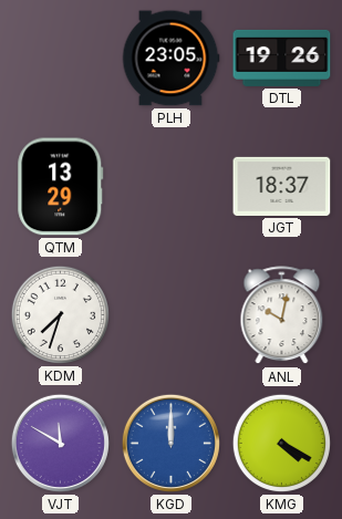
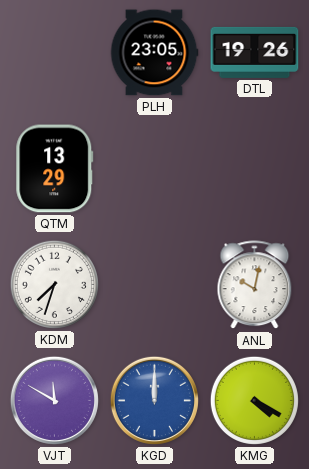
JGT: 18:37 -> none
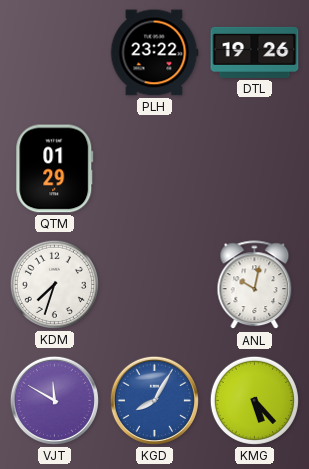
PLH: 23:05 -> 23:22
QTM: 13:29 -> 01:29
KGD: 12:00 -> 8:05
KMG: 4:20 -> 5:23
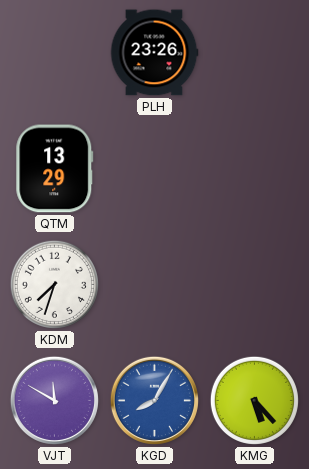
PLH: 23:22 -> 23:26
DTL: 19:26 -> none
QTM: 01:29 -> 13:29
ANL: 10:02 -> none
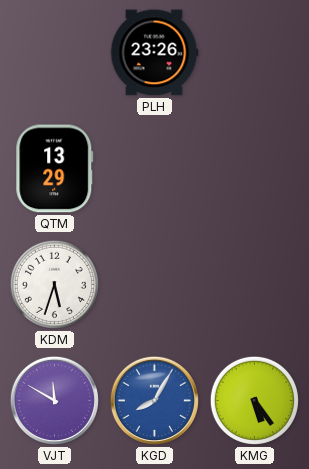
KDM: 7:33 -> 5:33
KMG: 5:23 -> 5:24
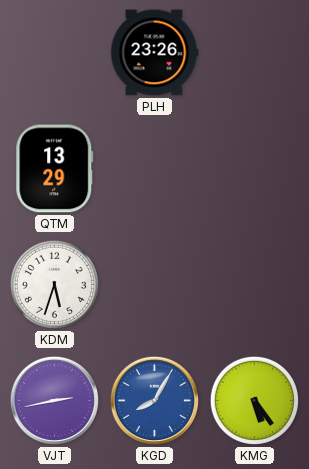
VJT: 11:50 -> 2:43
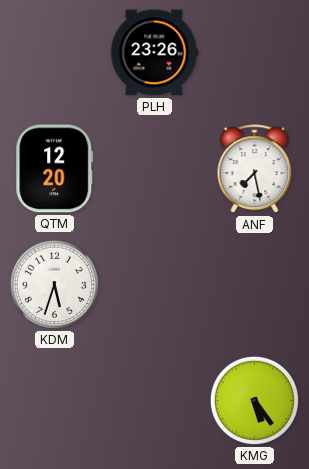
QTM: 13:29 -> 12:20
ANF: none -> 7:28
VJT: 2:43 -> none
KGD: 8:05 -> none
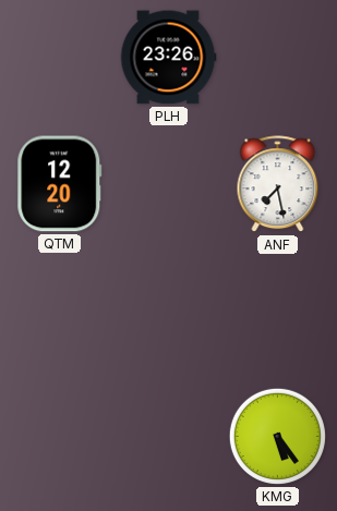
KDM: 5:33 -> none
